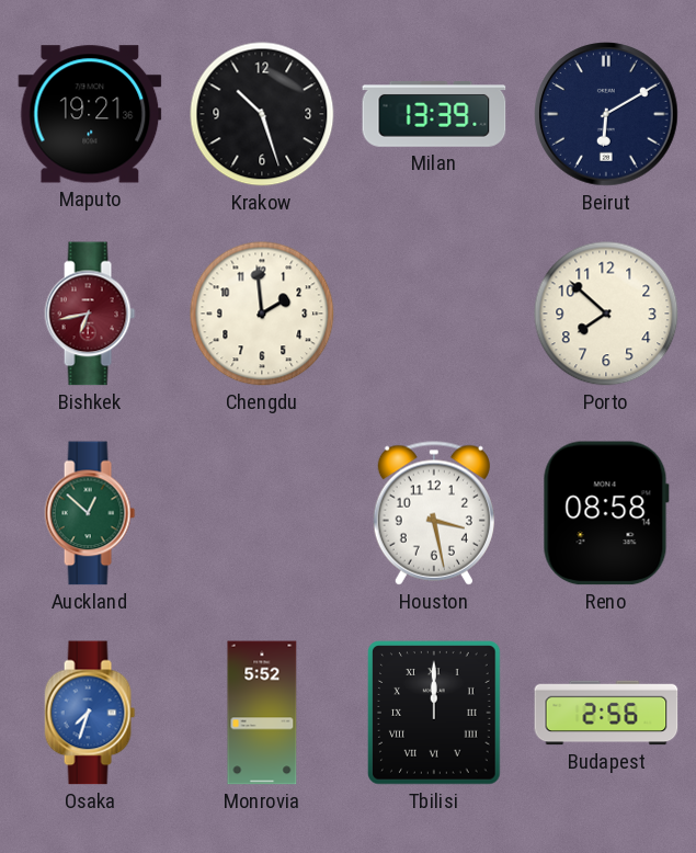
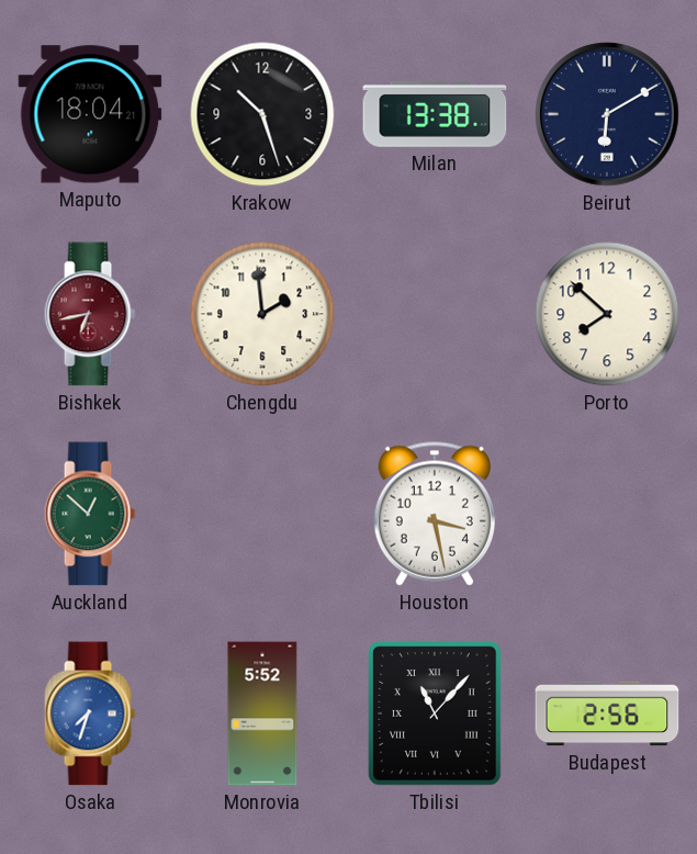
Maputo: 19:21 -> 18:04
Milan: 13:39 -> 13:38
Reno: 08:58 -> none
Tbilisi: 12:00 -> 11:07
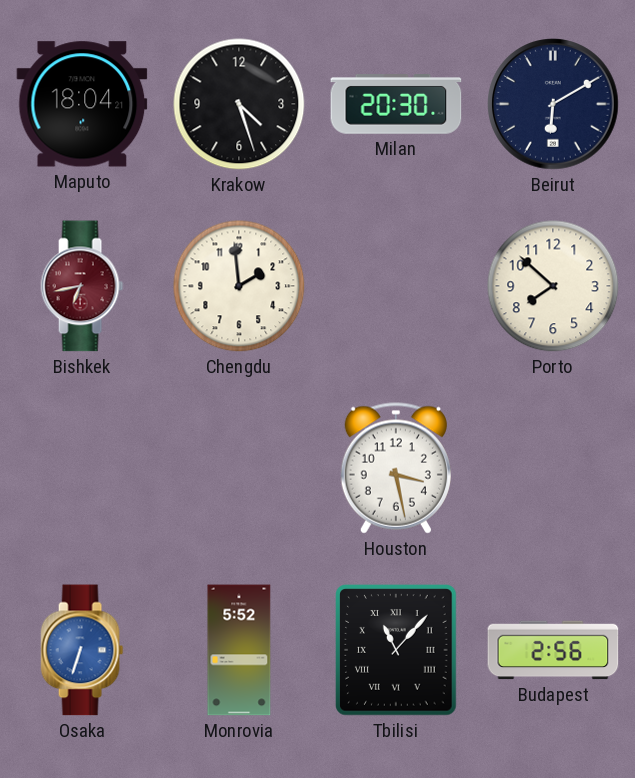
Krakow: 10:27 -> 4:27
Milan: 13:38 -> 20:30
Auckland: 12:52 -> none
Osaka: 7:33 -> 6:33
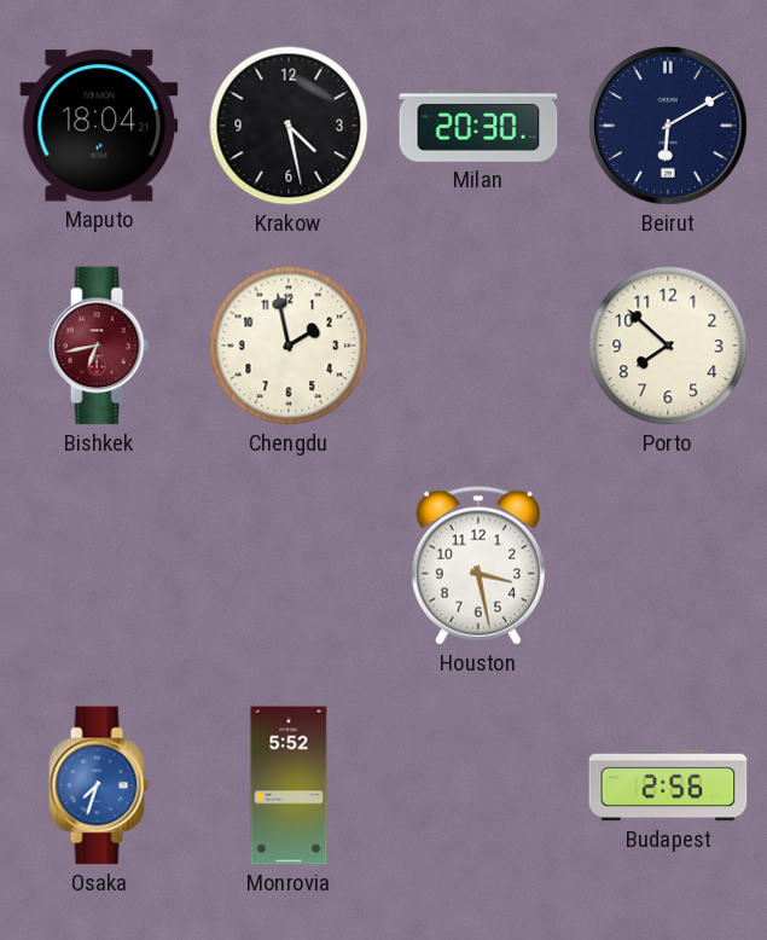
Krakow: 4:27 -> 4:28
Chengdu: 1:59 -> 1:58
Osaka: 6:33 -> 7:33
Tbilisi: 11:07 -> none
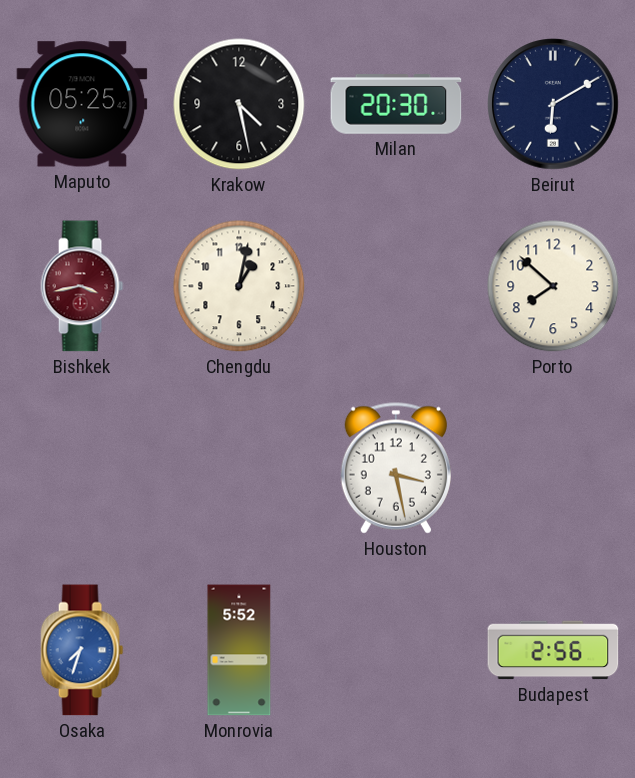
Maputo: 18:04 -> 05:25
Bishkek: 6:43 -> 3:43
Chengdu: 1:58 -> 1:02
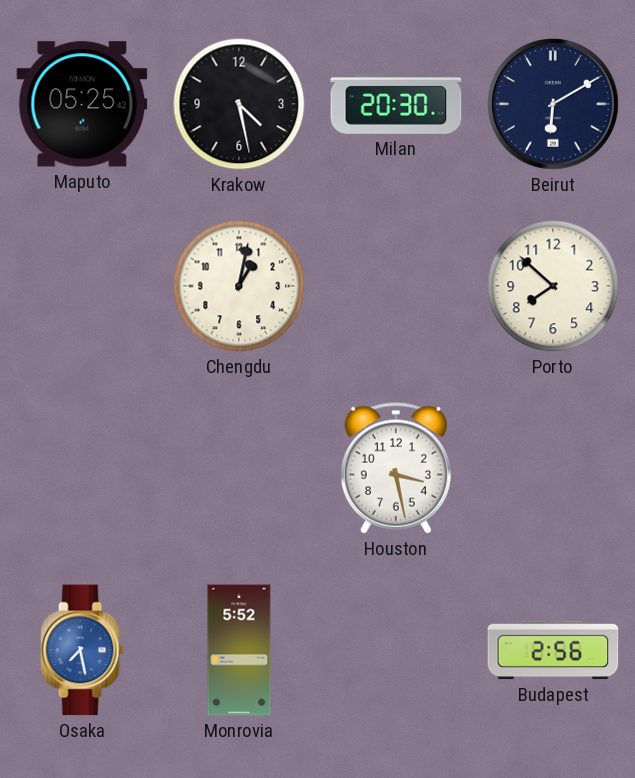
Bishkek: 3:43 -> none
Osaka: 7:33 -> 7:28
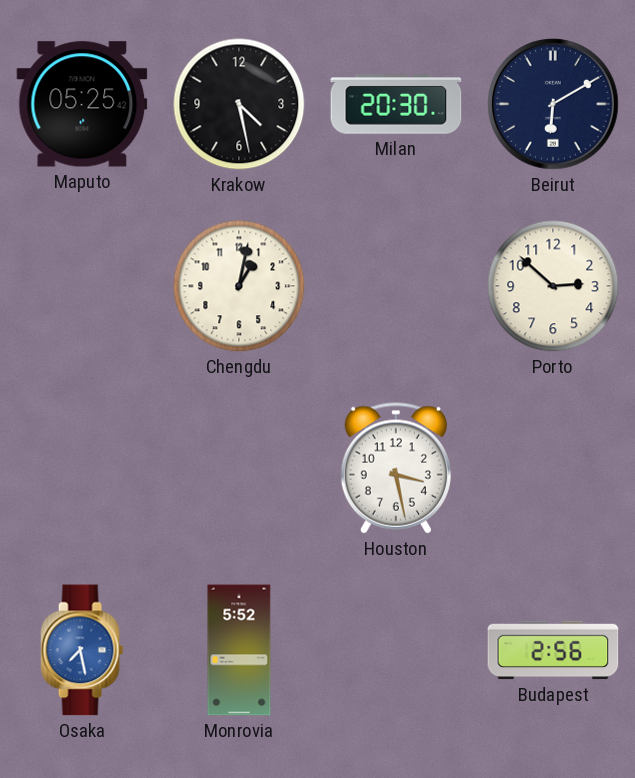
Porto: 7:52 -> 2:52
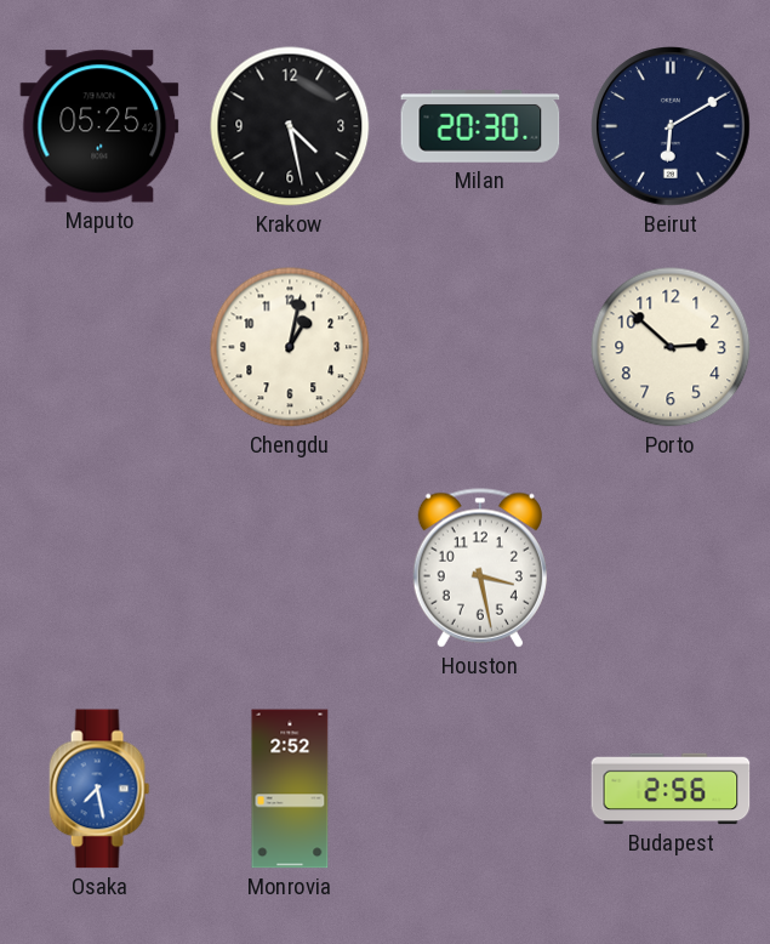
Monrovia: 5:52 -> 2:52
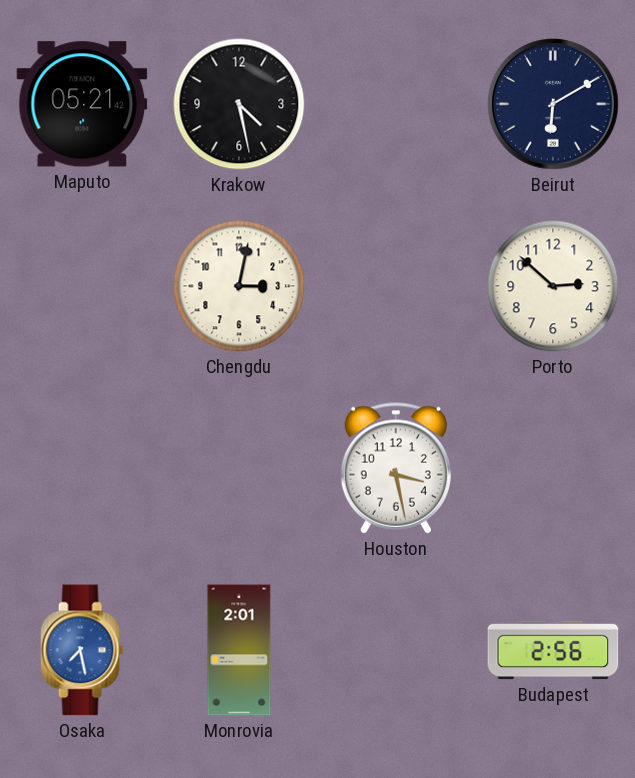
Maputo: 05:25 -> 05:21
Milan: 20:30 -> none
Chengdu: 1:02 -> 3:02
Monrovia: 2:52 -> 2:01
